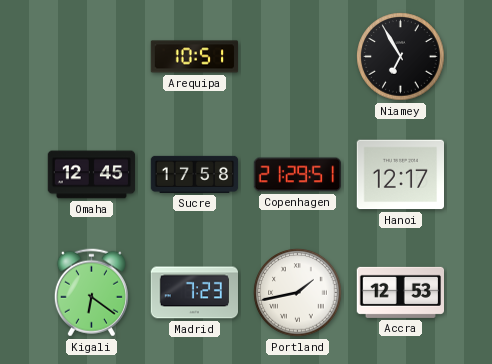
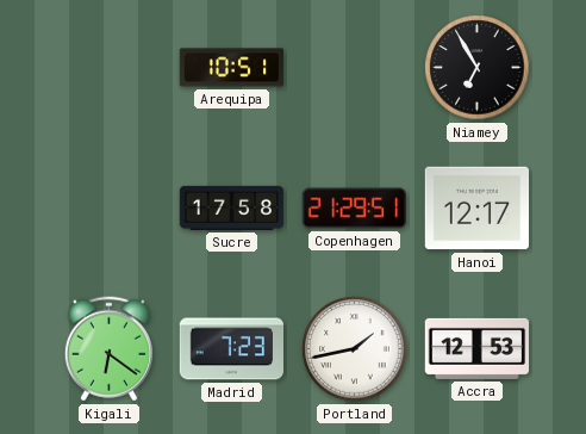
Omaha: 12:45 -> none
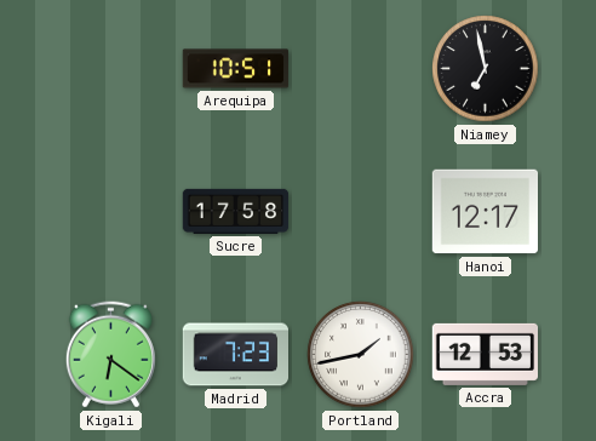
Niamey: 6:55 -> 6:58
Copenhagen: 21:29 -> none
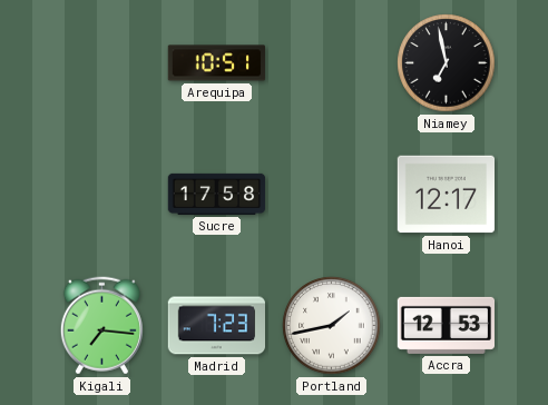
Kigali: 6:21 -> 7:16
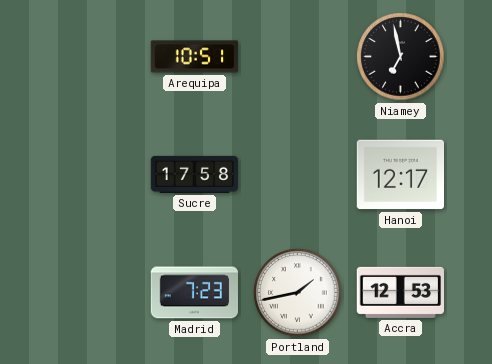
Kigali: 7:16 -> none
